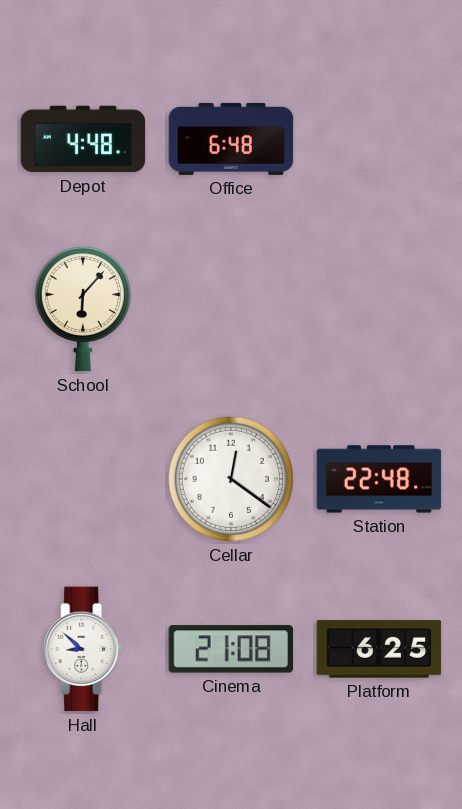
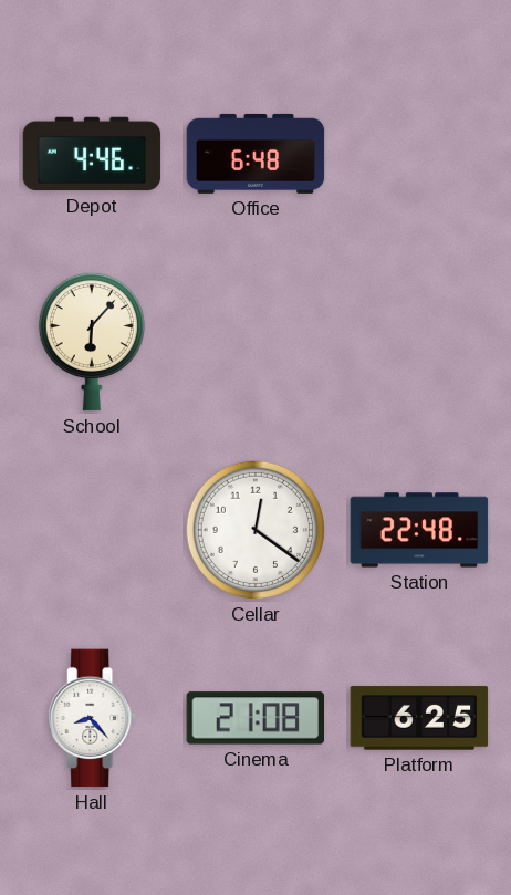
Depot: 4:48 -> 4:46
Hall: 8:52 -> 8:23
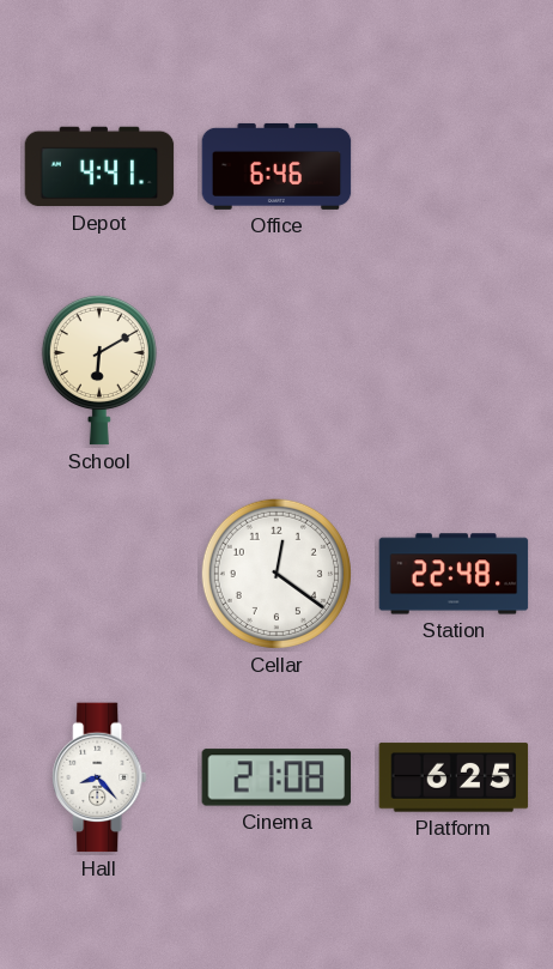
Depot: 4:46 -> 4:41
Office: 6:48 -> 6:46
School: 6:07 -> 6:10
